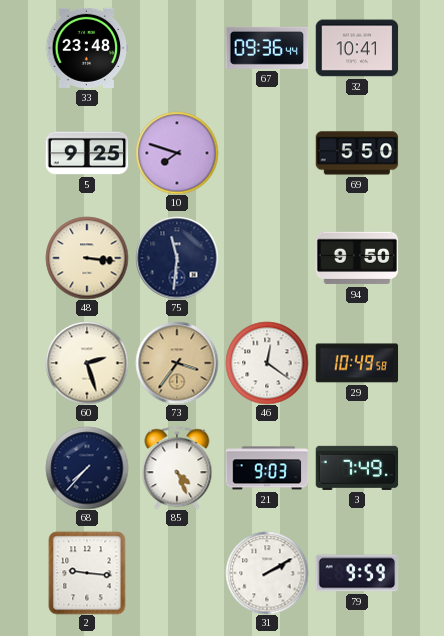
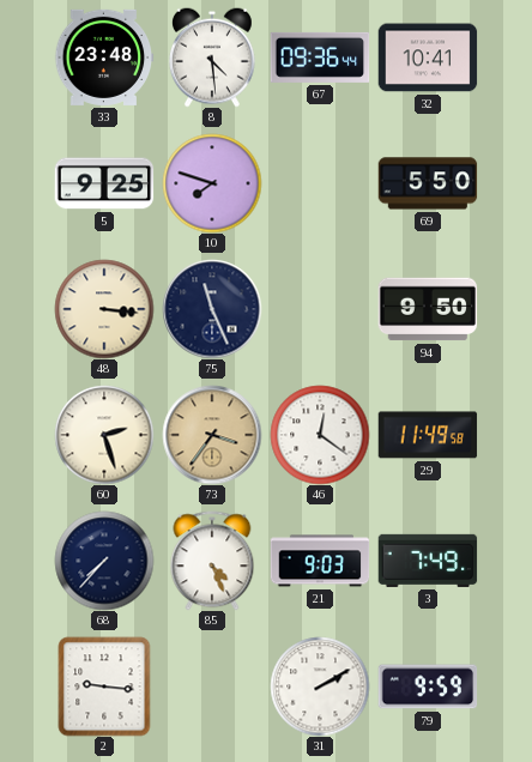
8: none -> 4:29
75: 11:31 -> 11:26
29: 10:49 -> 11:49
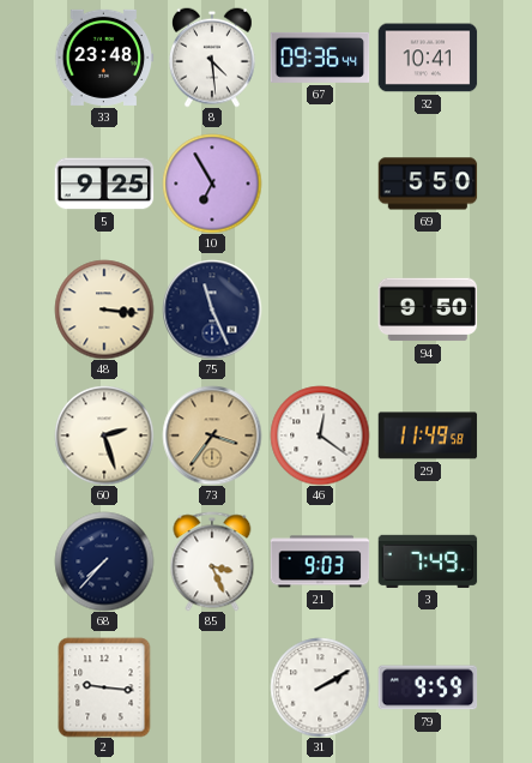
10: 7:48 -> 6:55
85: 4:26 -> 3:26
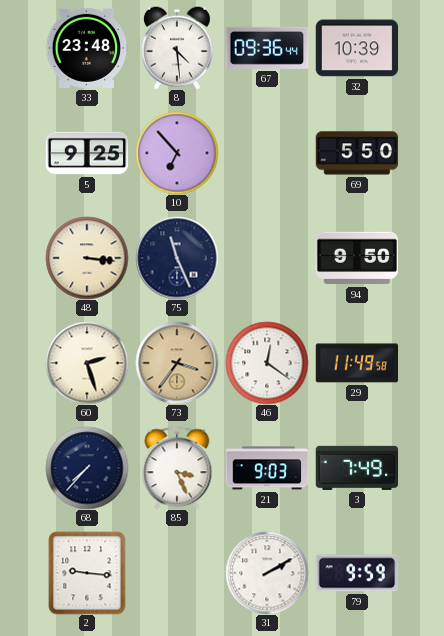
32: 10:41 -> 10:39
10: 6:55 -> 6:53
